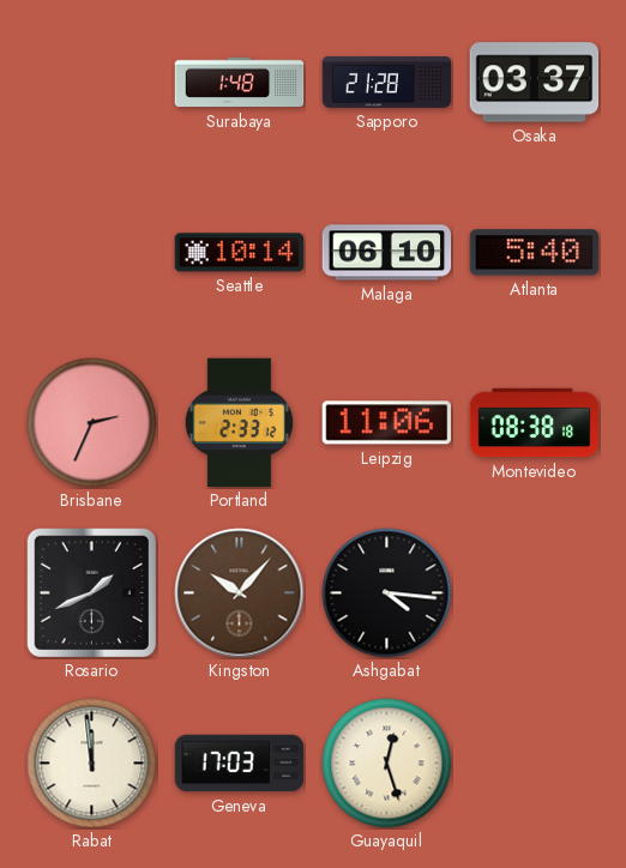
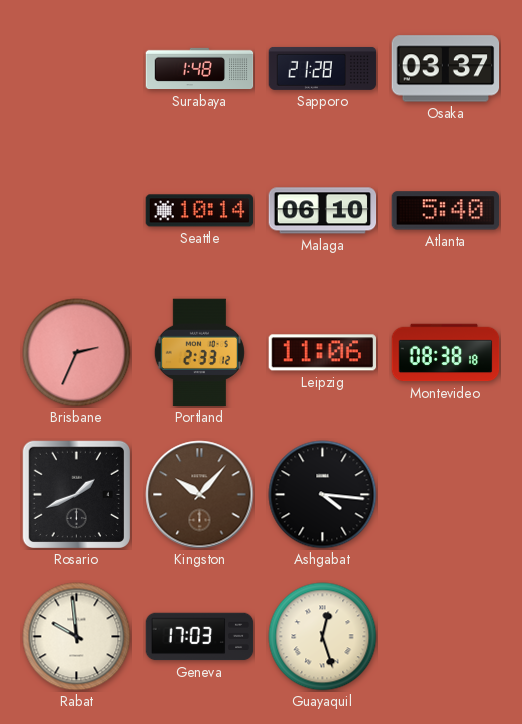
Rabat: 11:59 -> 9:59
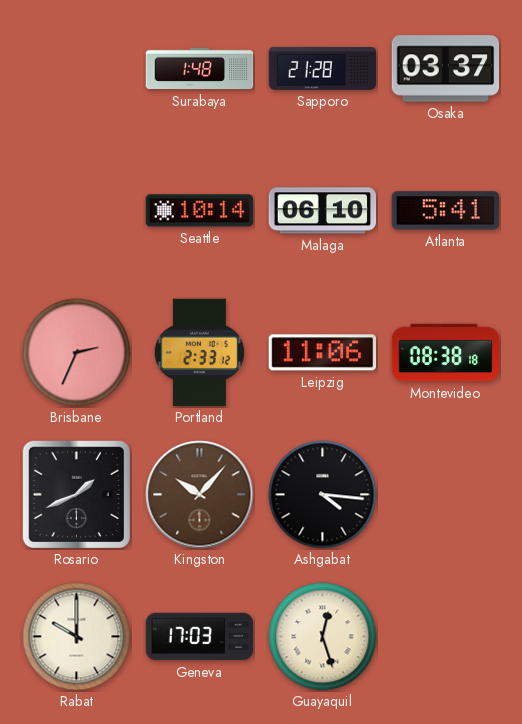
Atlanta: 5:40 -> 5:41
Rabat: 9:59 -> 10:00
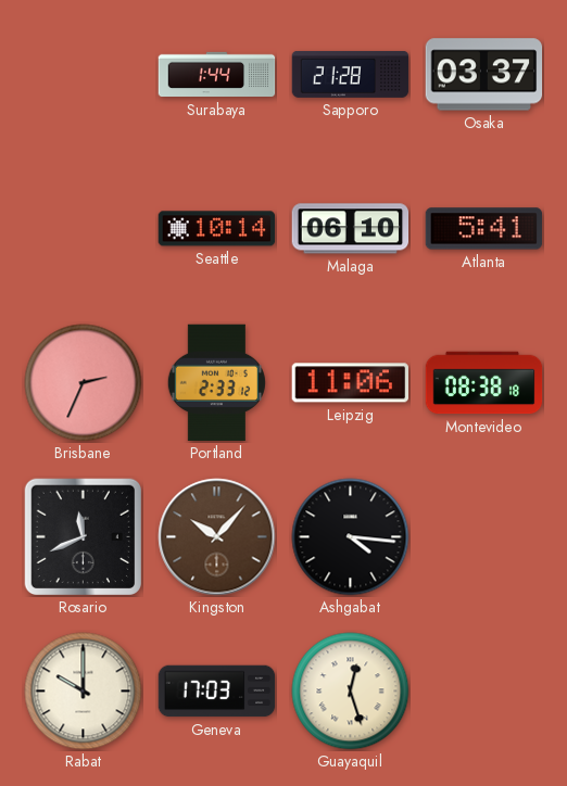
Surabaya: 1:48 -> 1:44
Rosario: 1:41 -> 11:41
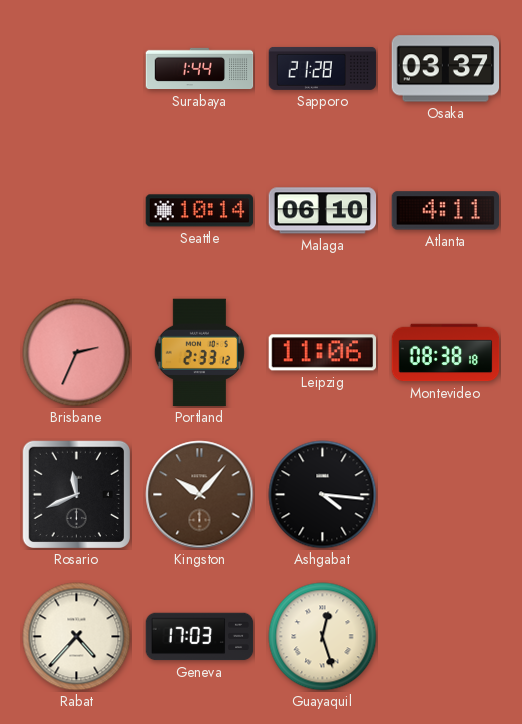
Atlanta: 5:41 -> 4:11
Rabat: 10:00 -> 4:37
